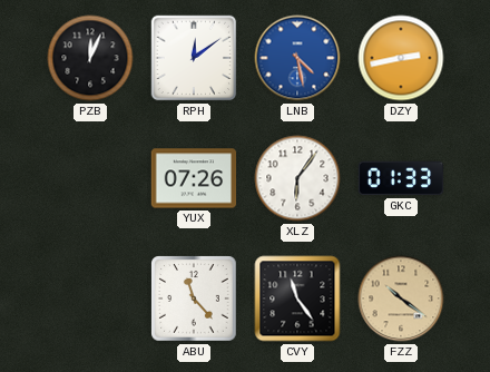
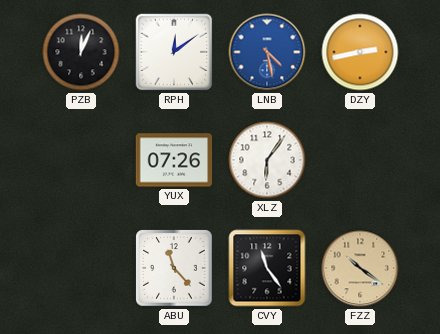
GKC: 01:33 -> none
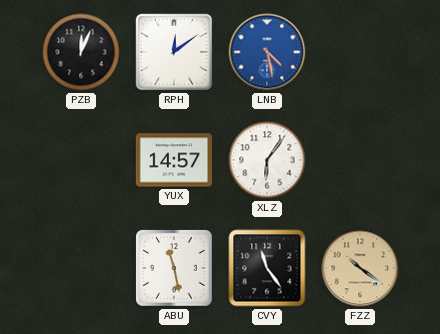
DZY: 2:43 -> none
YUX: 07:26 -> 14:57
ABU: 11:23 -> 11:28
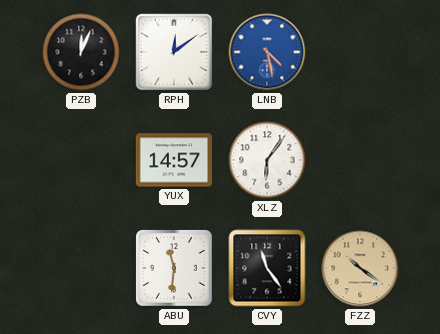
ABU: 11:28 -> 11:31
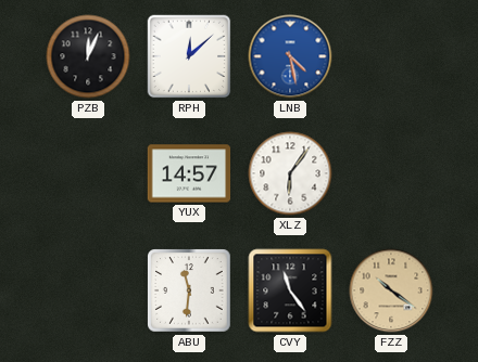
RPH: 12:09 -> 12:08
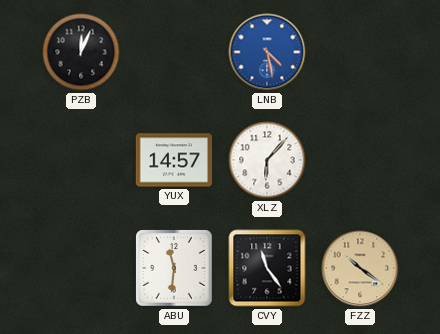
RPH: 12:08 -> none
XLZ: 6:06 -> 6:07
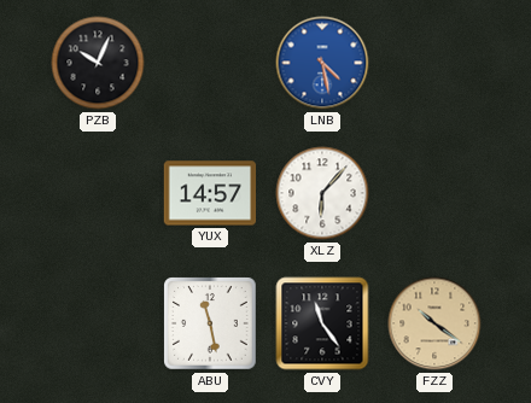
PZB: 12:04 -> 10:04
ABU: 11:31 -> 11:28
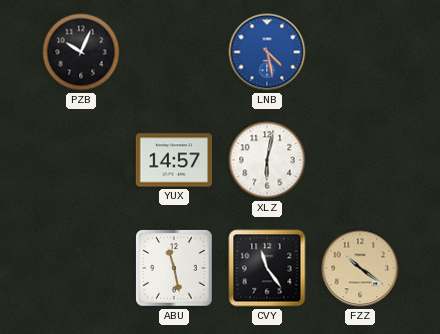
XLZ: 6:07 -> 6:02
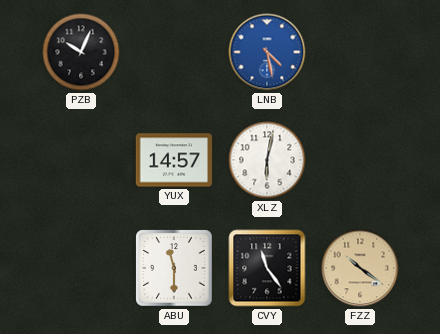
ABU: 11:28 -> 11:30
